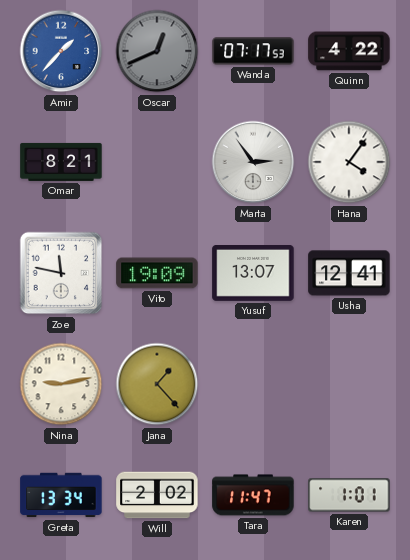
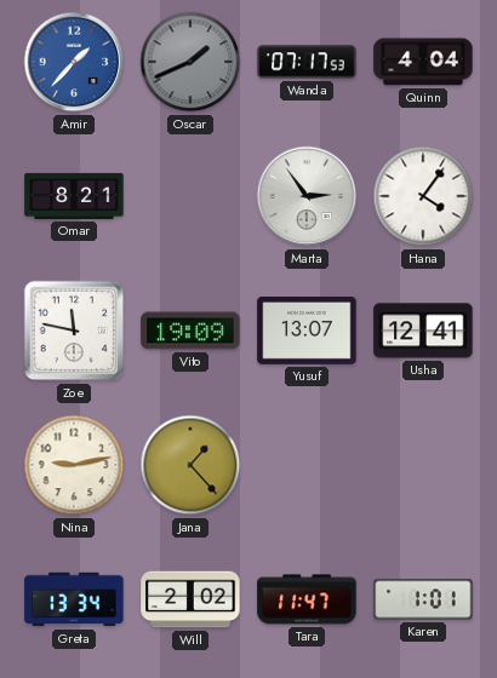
Oscar: 12:41 -> 1:41
Quinn: 4:22 -> 4:04
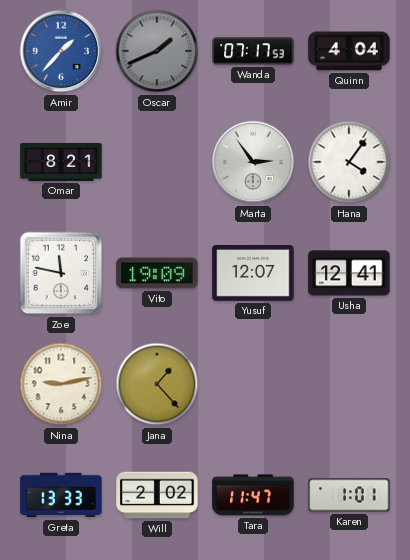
Yusuf: 13:07 -> 12:07
Greta: 13:34 -> 13:33
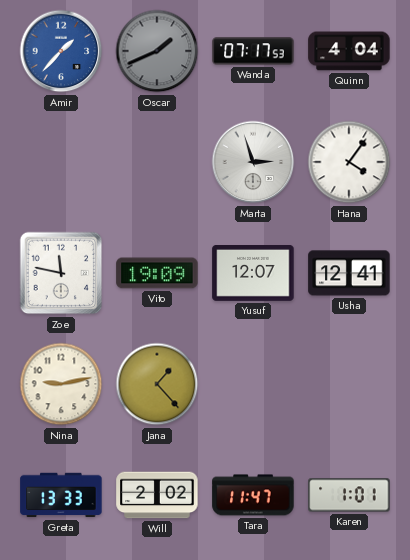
Omar: 8:21 -> none
Marta: 2:54 -> 2:57
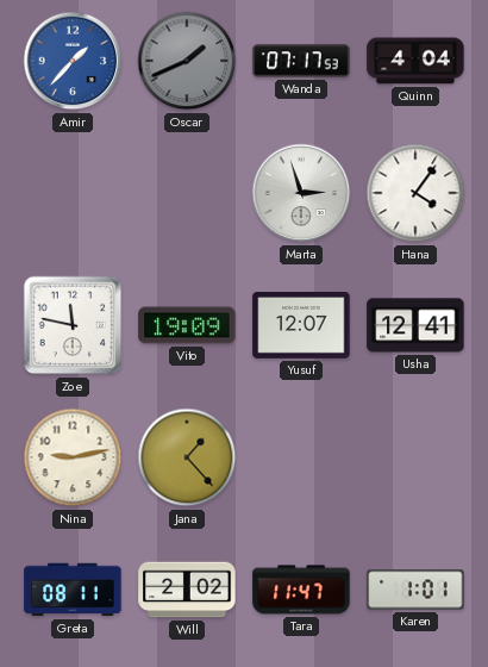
Greta: 13:33 -> 08:11
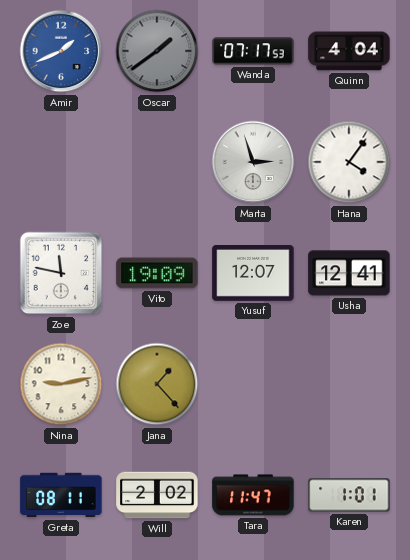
Amir: 1:37 -> 1:41
Oscar: 1:41 -> 1:39
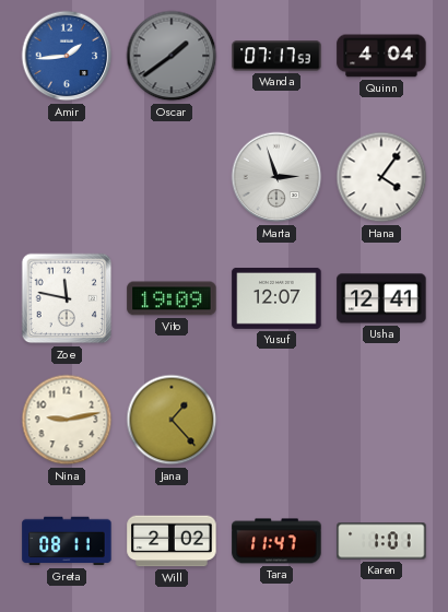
Amir: 1:41 -> 1:44
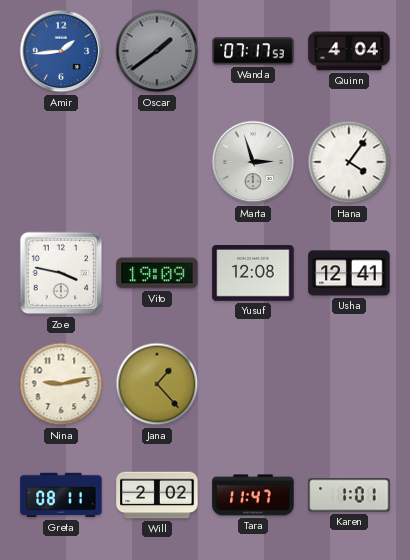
Zoe: 11:47 -> 3:47
Yusuf: 12:07 -> 12:08
